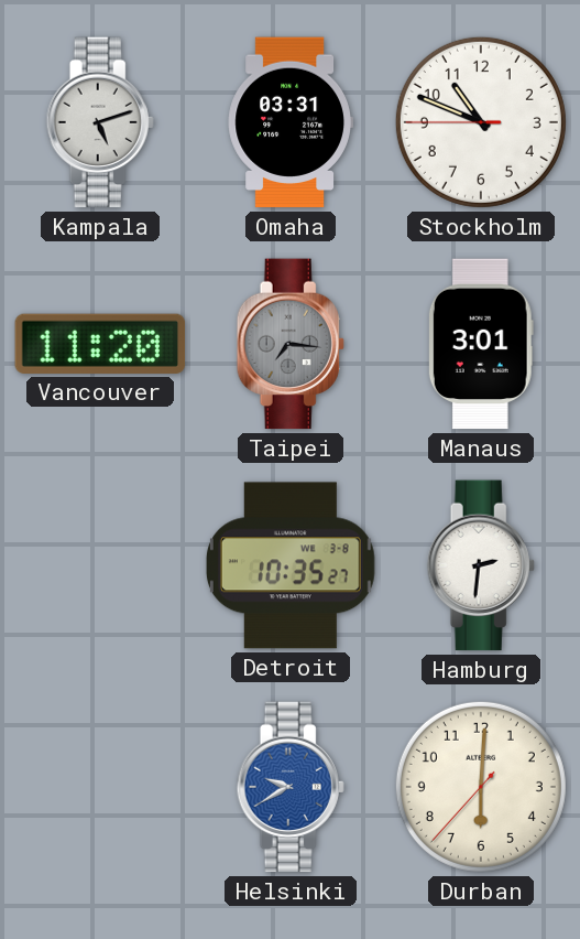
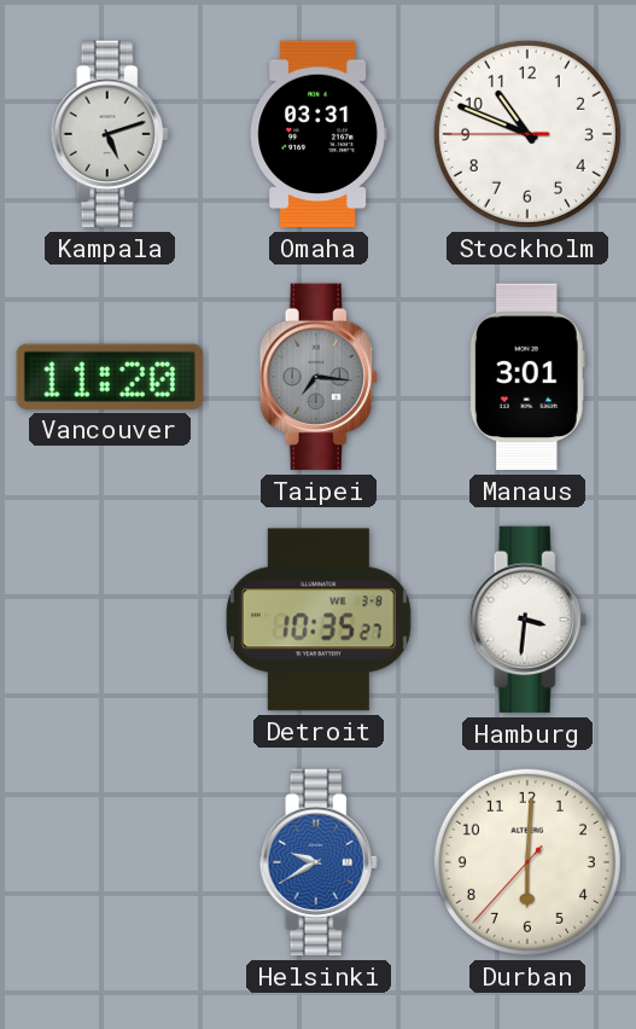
Hamburg: 2:31 -> 3:31
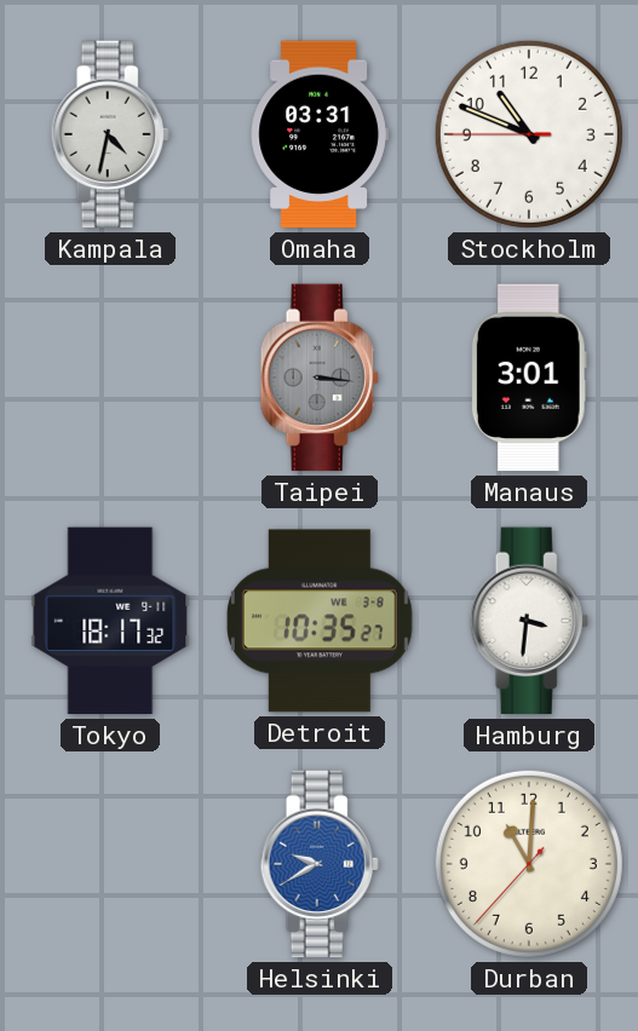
Kampala: 5:12 -> 4:32
Vancouver: 11:20 -> none
Taipei: 7:16 -> 3:16
Tokyo: none -> 18:17
Durban: 6:00 -> 11:00
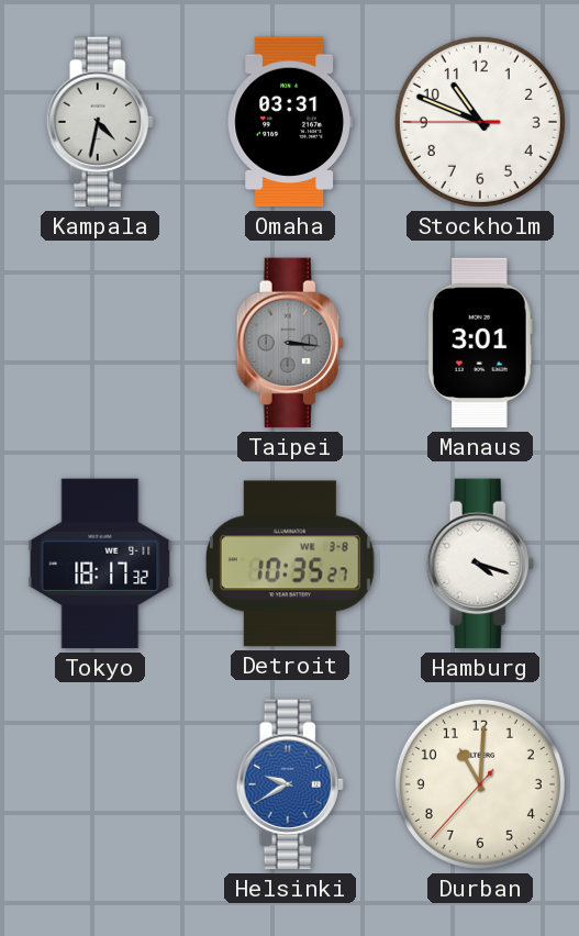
Hamburg: 3:31 -> 4:18
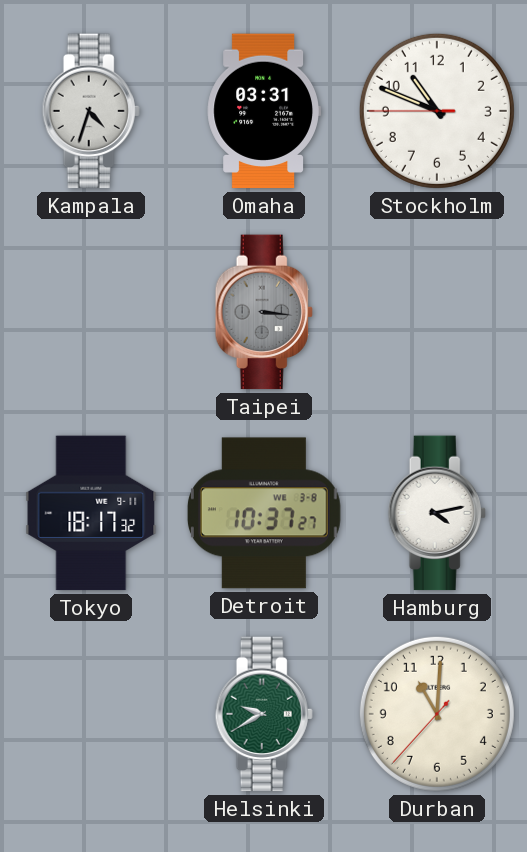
Kampala: 4:32 -> 4:33
Manaus: 3:01 -> none
Detroit: 10:35 -> 10:37
Hamburg: 4:18 -> 4:13
Helsinki dial: blue -> green
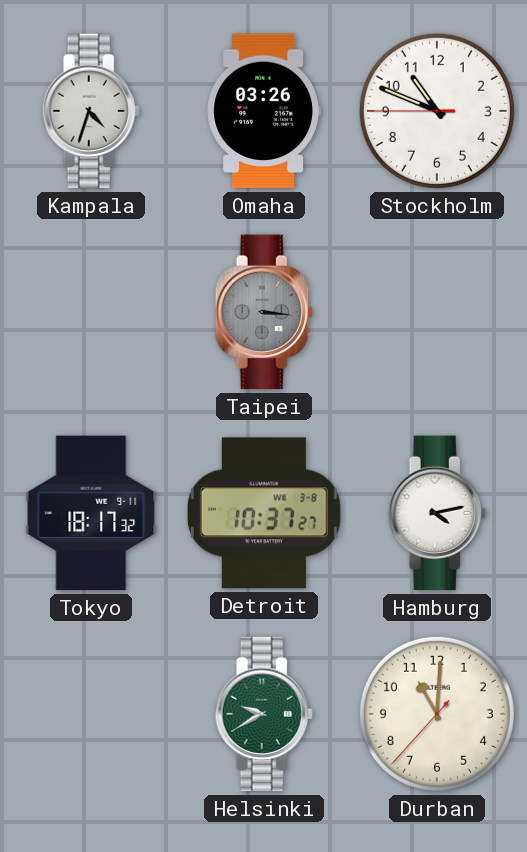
Omaha: 03:31 -> 03:26
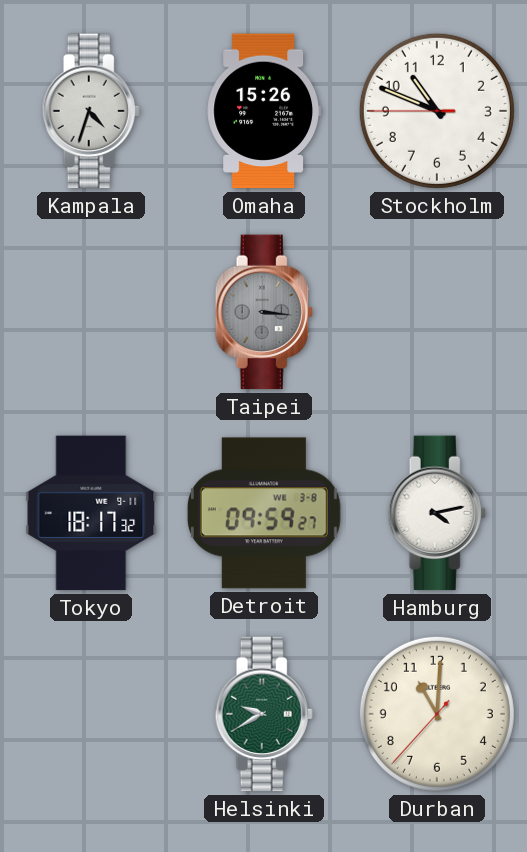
Omaha: 03:26 -> 15:26
Detroit: 10:37 -> 09:59
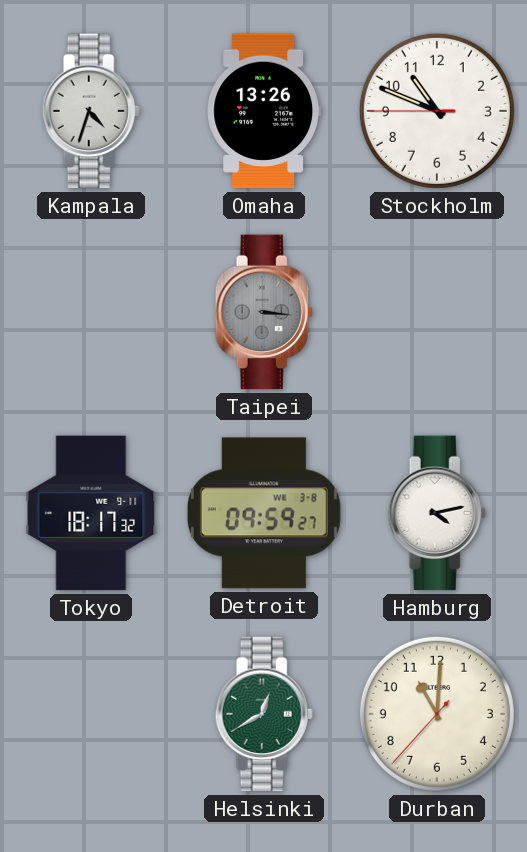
Omaha: 15:26 -> 13:26
Helsinki: 9:40 -> 12:40
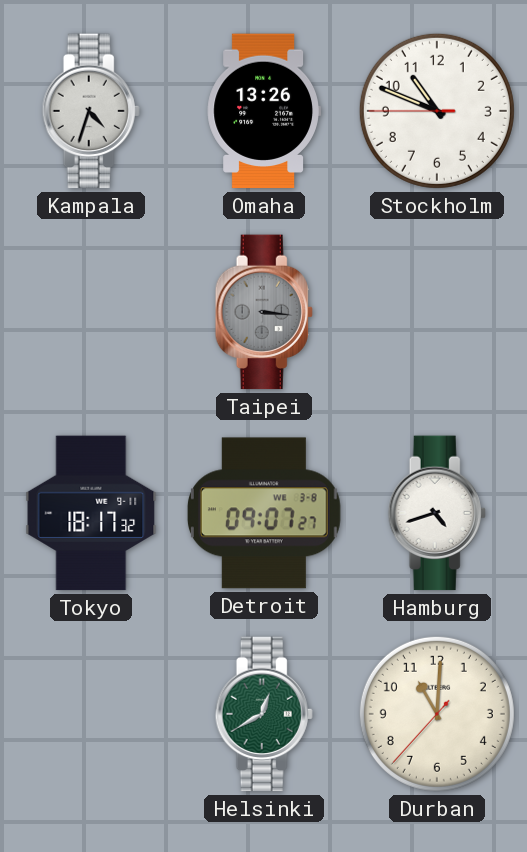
Detroit: 09:59 -> 09:07
Hamburg: 4:13 -> 4:42
